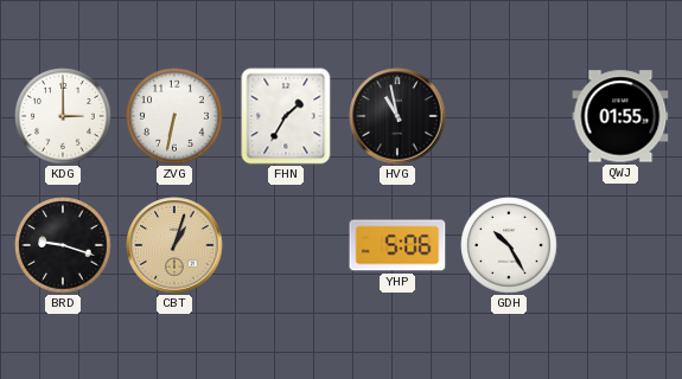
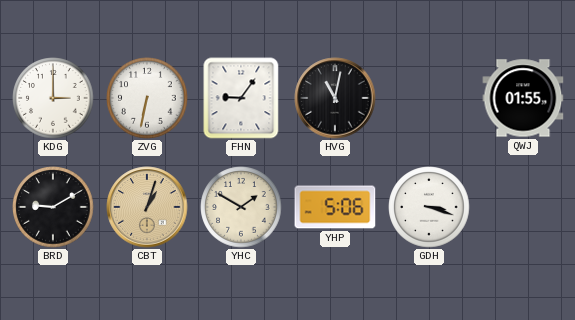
FHN: 1:35 -> 9:06
HVG: 10:58 -> 11:02
BRD: 9:18 -> 9:10
YHC: none -> 1:50
GDH: 10:25 -> 3:18
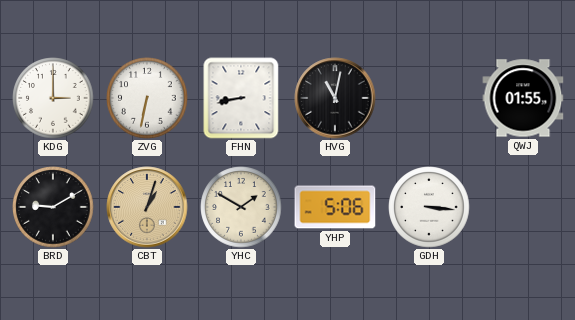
FHN: 9:06 -> 8:43
GDH: 3:18 -> 3:16
